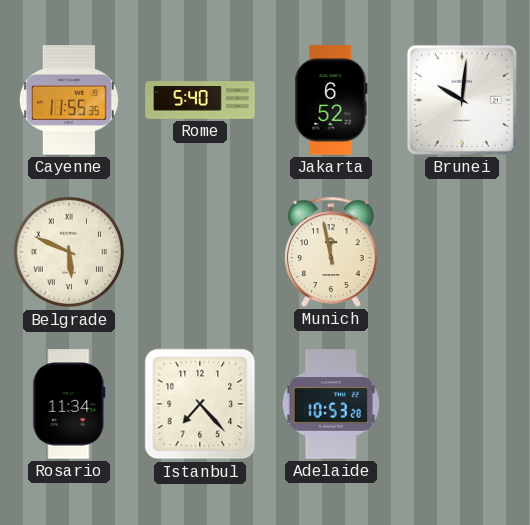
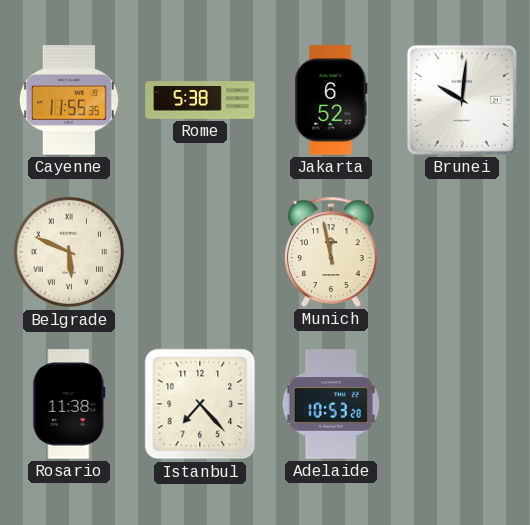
Rome: 5:40 -> 5:38
Rosario: 11:34 -> 11:38
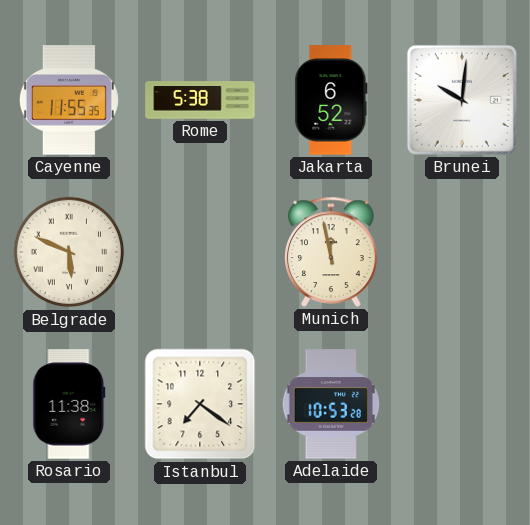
Istanbul: 7:23 -> 7:21
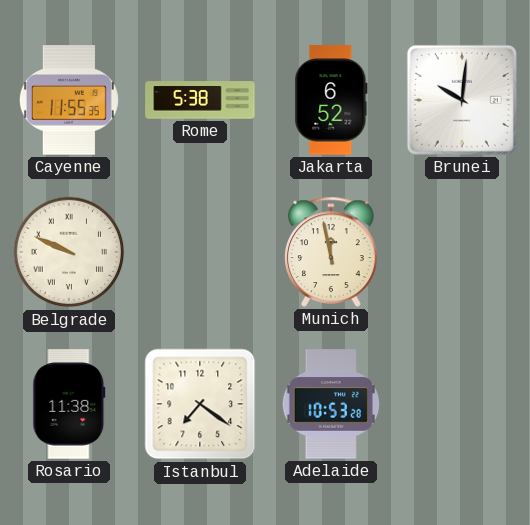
Belgrade: 5:49 -> 9:49
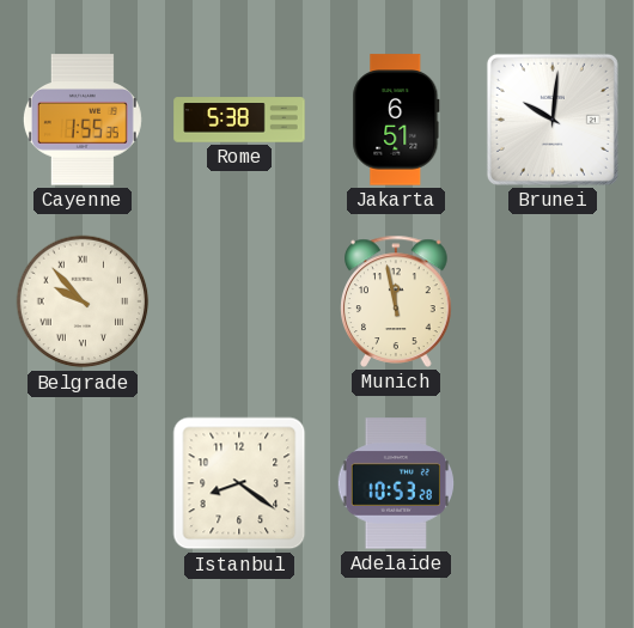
Cayenne: 11:55 -> 1:55
Jakarta: 6:52 -> 6:51
Belgrade: 9:49 -> 9:53
Rosario: 11:38 -> none
Istanbul: 7:21 -> 8:21
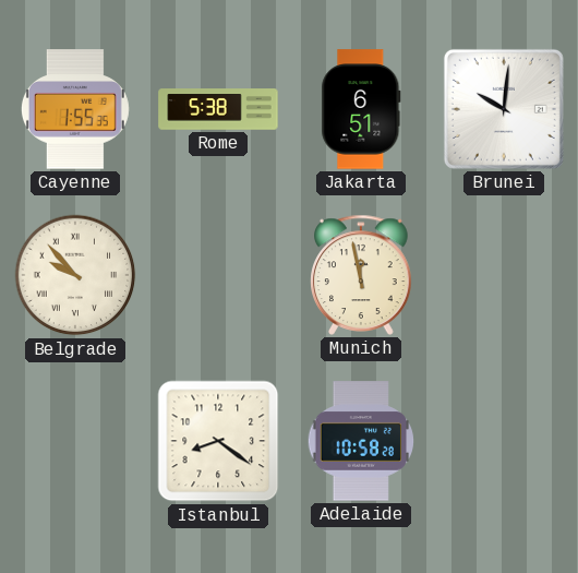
Adelaide: 10:53 -> 10:58
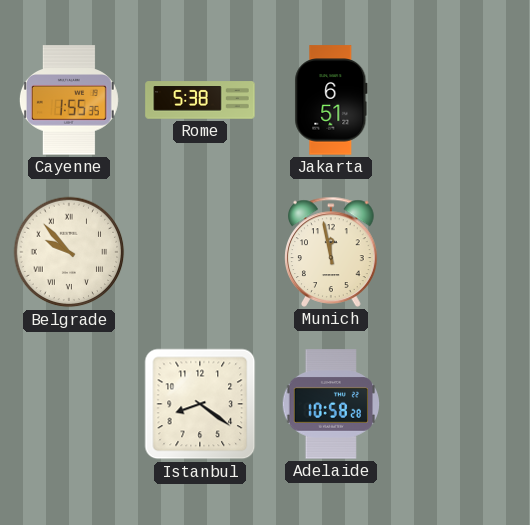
Brunei: 10:01 -> none
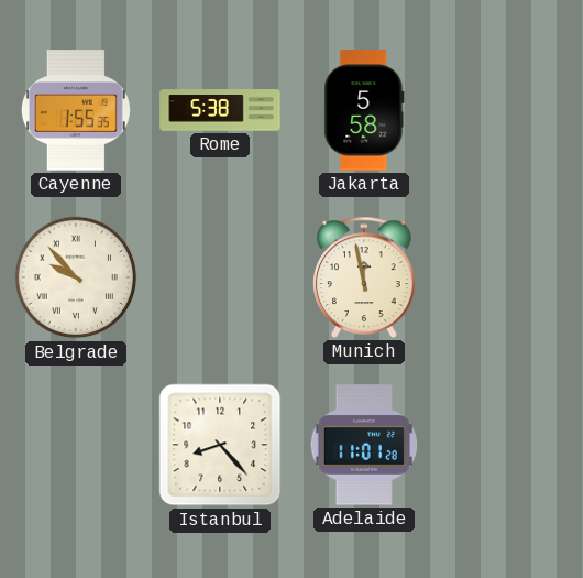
Jakarta: 6:51 -> 5:58
Istanbul: 8:21 -> 8:23
Adelaide: 10:58 -> 11:01
